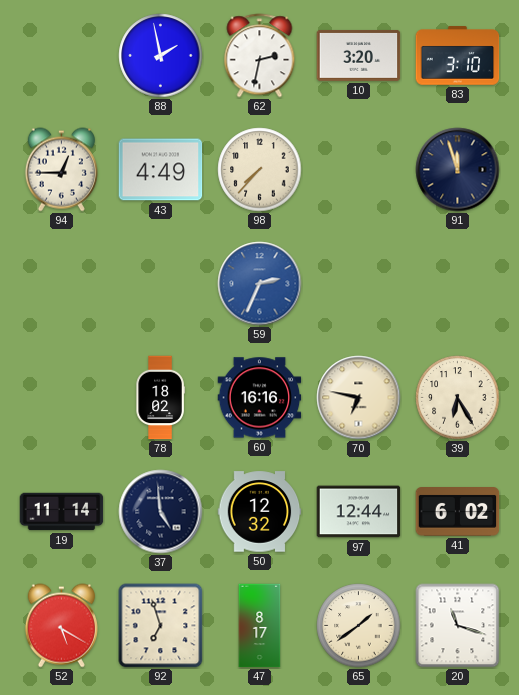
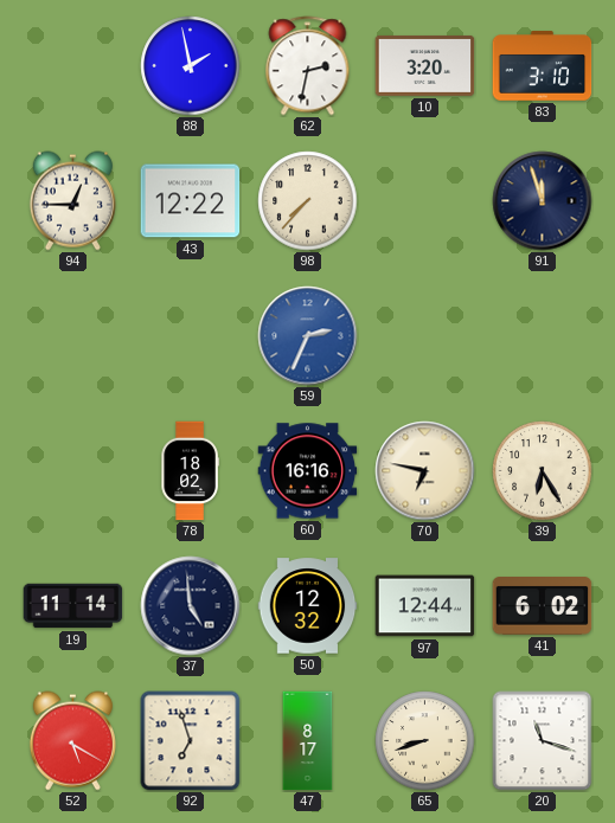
43: 4:49 -> 12:22
65: 1:39 -> 8:42
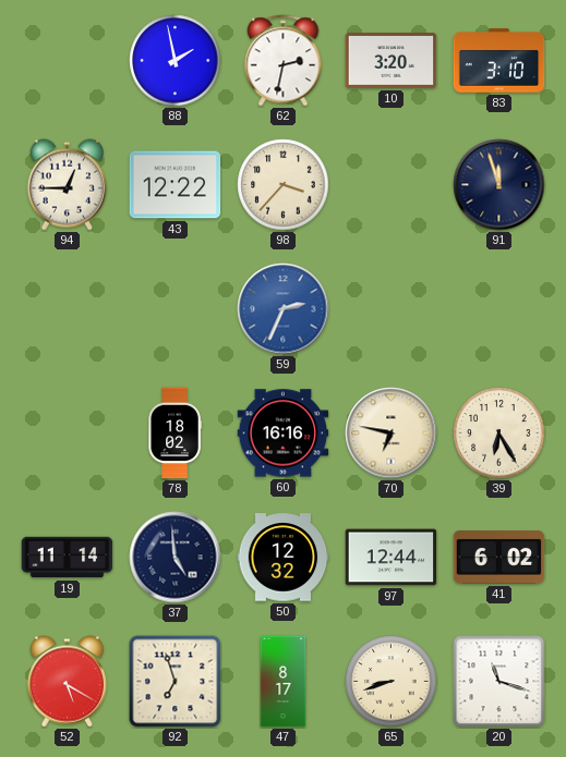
98: 7:37 -> 3:37
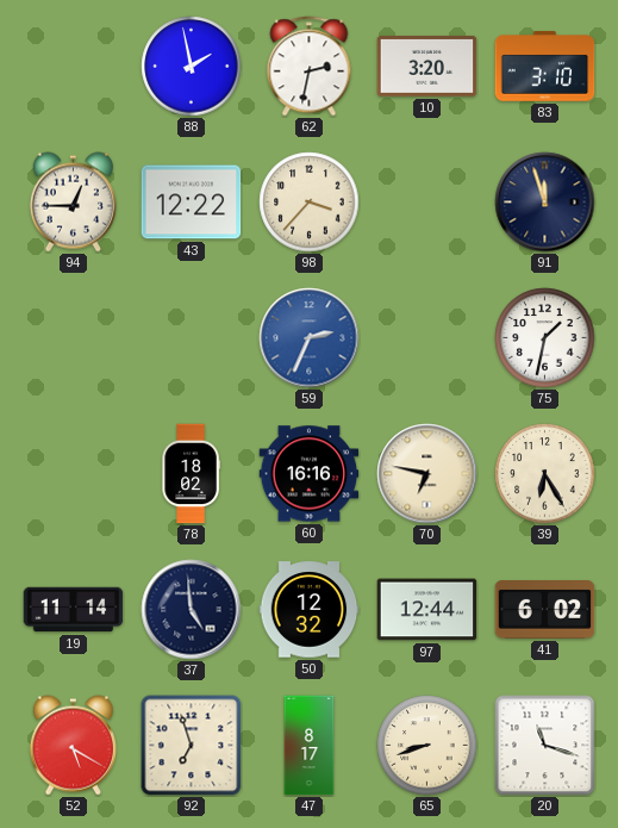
75: none -> 1:32
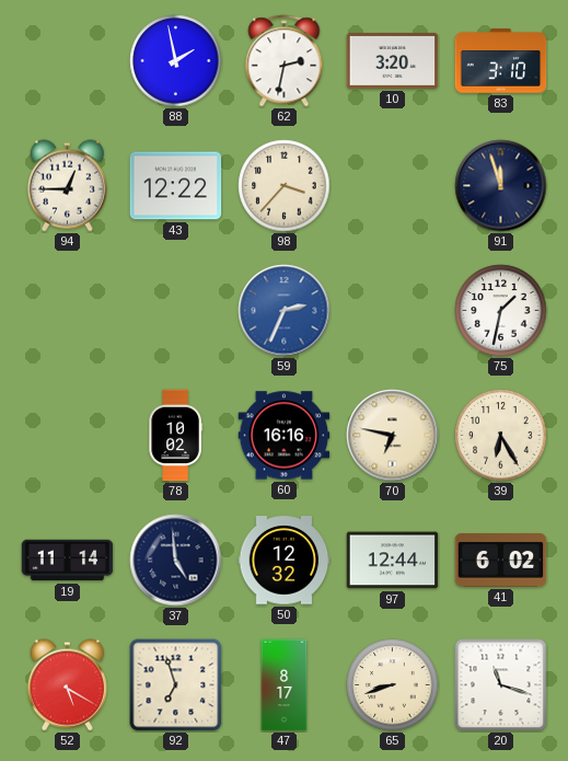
78: 18:02 -> 10:02
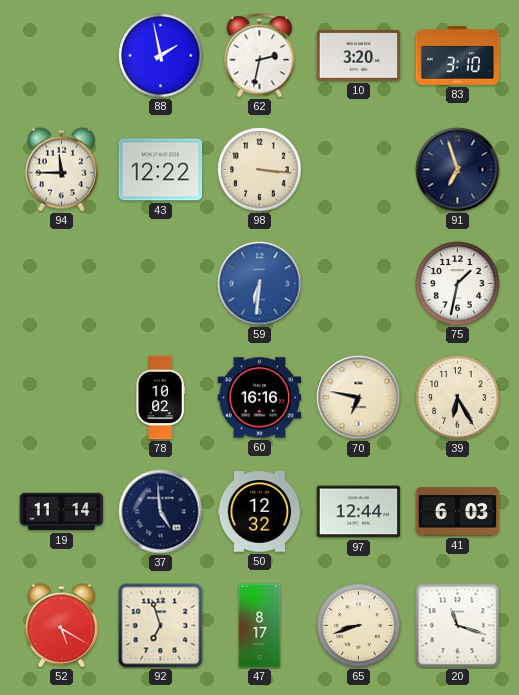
94: 12:45 -> 11:45
98: 3:37 -> 3:16
91: 11:57 -> 6:57
59: 2:34 -> 6:31
41: 6:02 -> 6:03
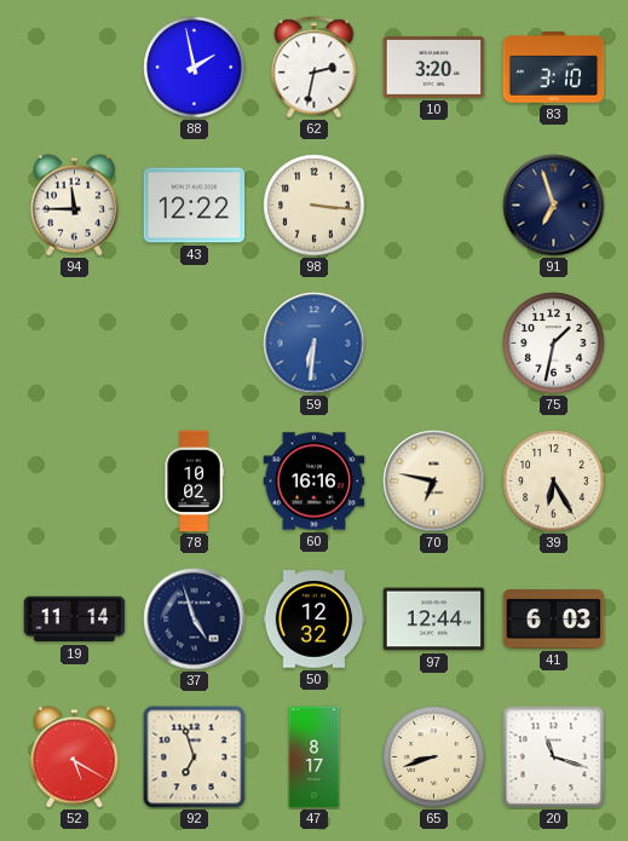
37: 4:59 -> 4:57
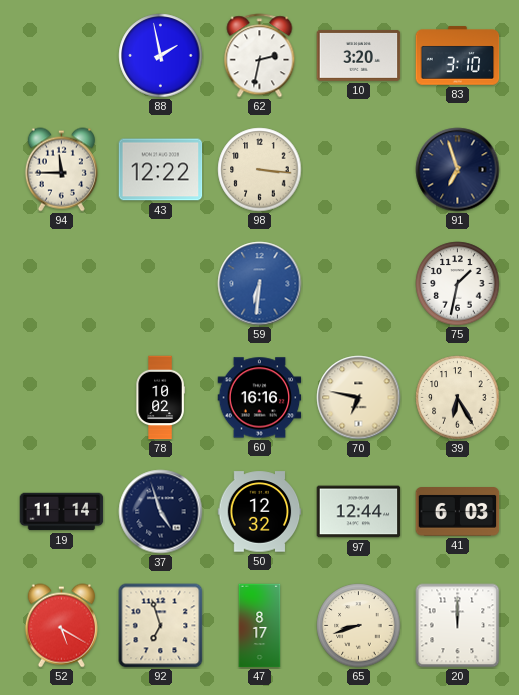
20: 11:18 -> 12:00
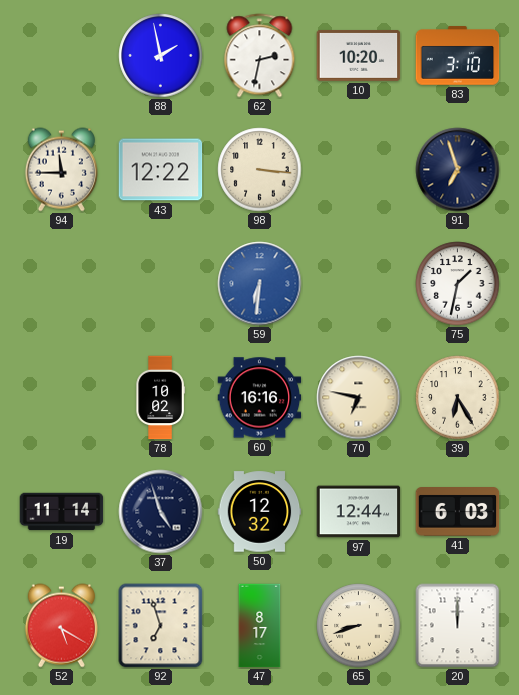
10: 3:20 -> 10:20
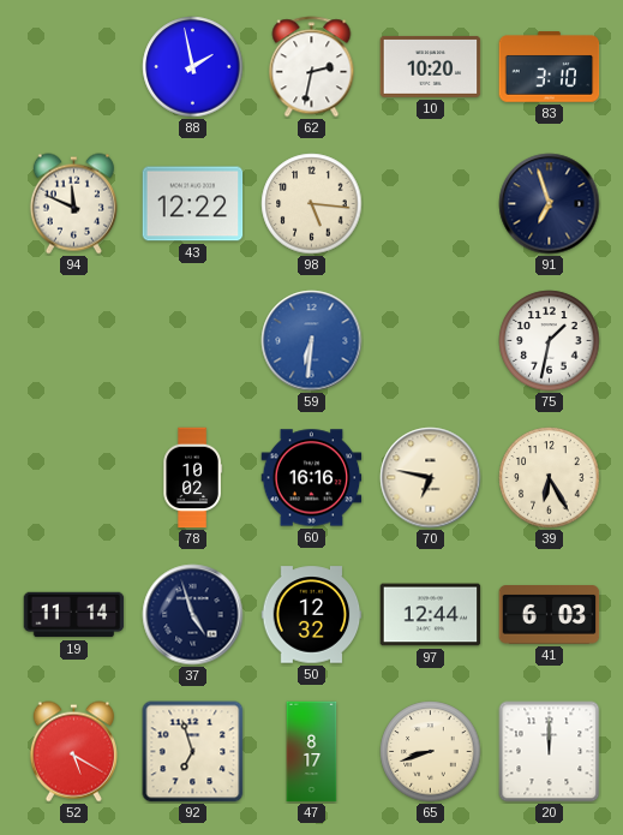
94: 11:45 -> 11:49
98: 3:16 -> 5:16
